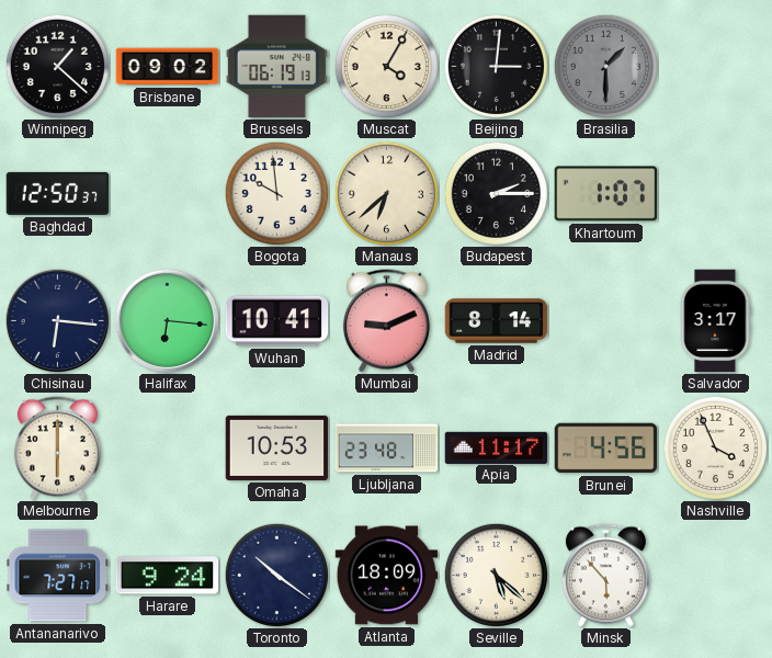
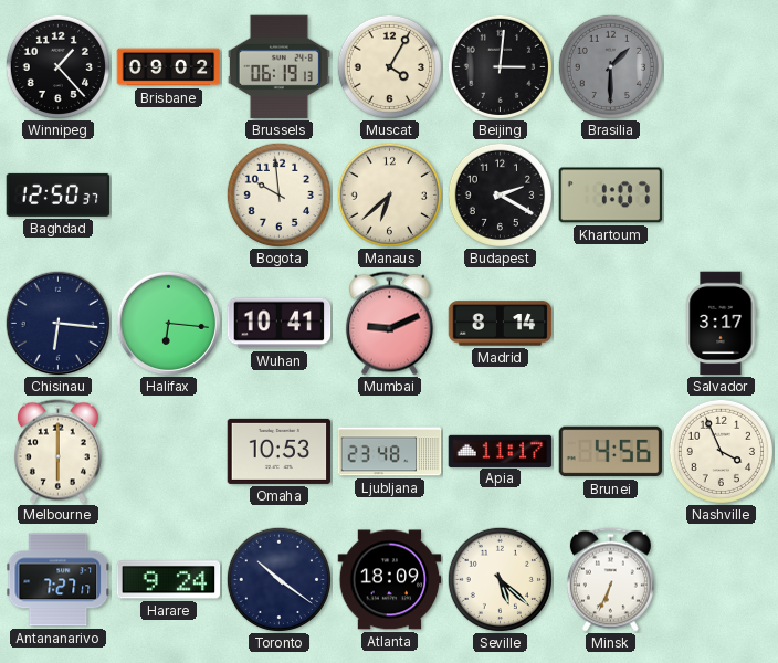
Winnipeg: 1:22 -> 1:23
Budapest: 2:15 -> 2:20
Minsk: 5:53 -> 6:34
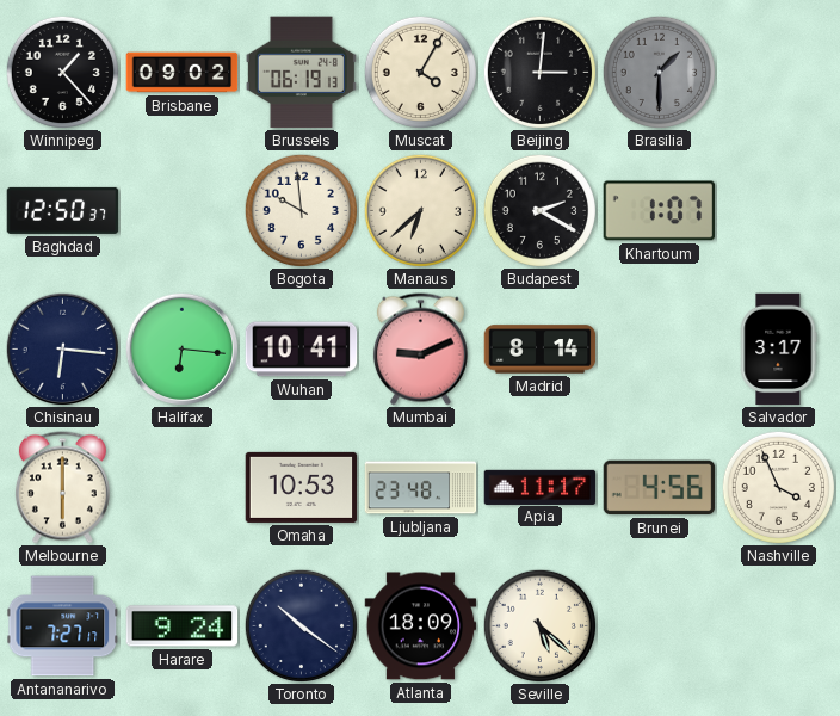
Minsk: 6:34 -> none
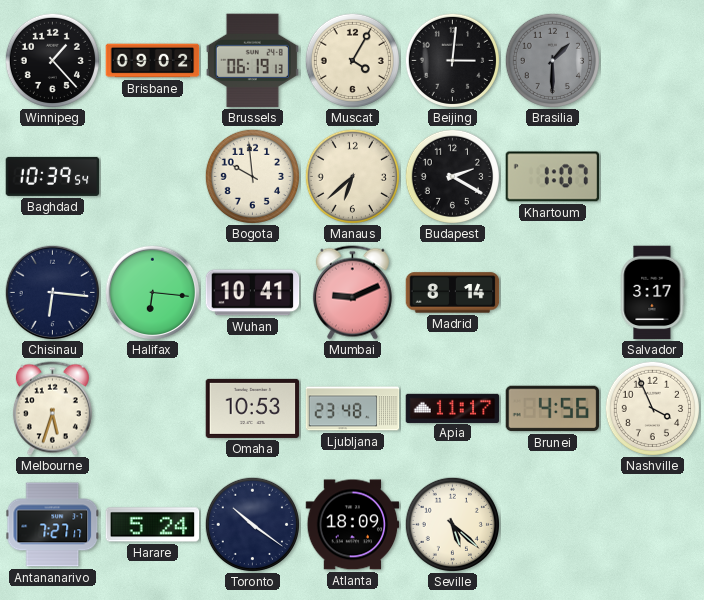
Baghdad: 12:50 -> 10:39
Melbourne: 6:00 -> 5:33
Harare: 9:24 -> 5:24
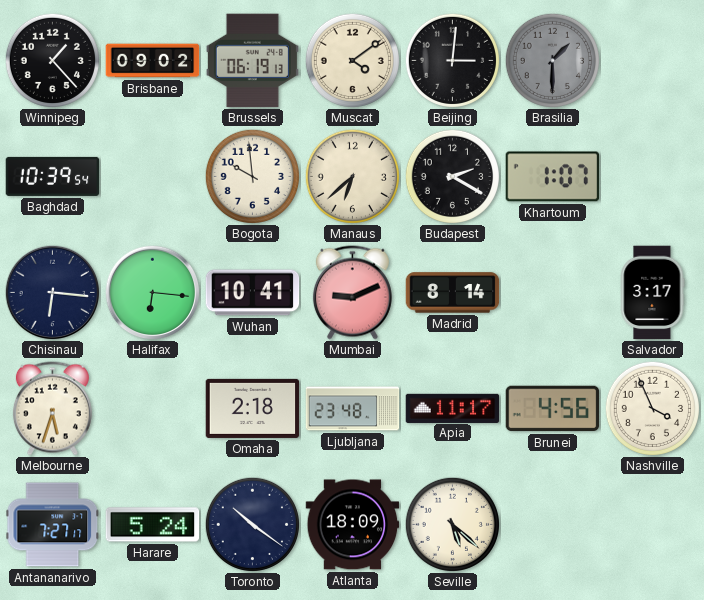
Muscat: 4:05 -> 4:09
Omaha: 10:53 -> 2:18
